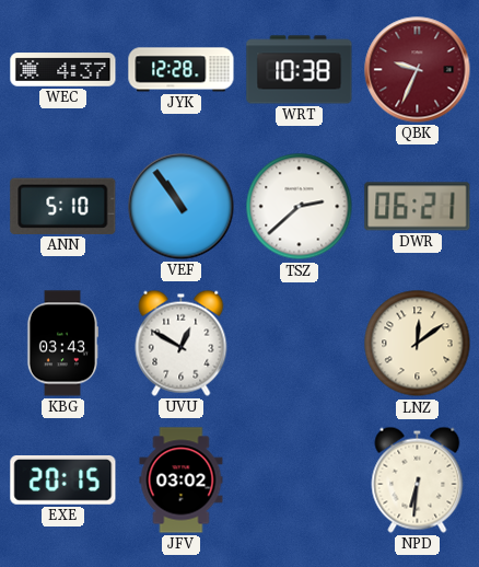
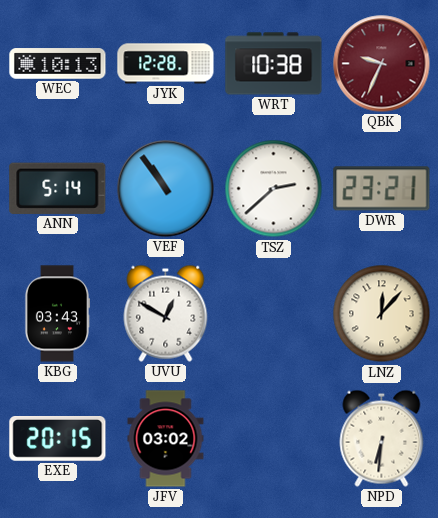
WEC: 4:37 -> 10:13
ANN: 5:10 -> 5:14
DWR: 06:21 -> 23:21
LNZ: 12:09 -> 12:07
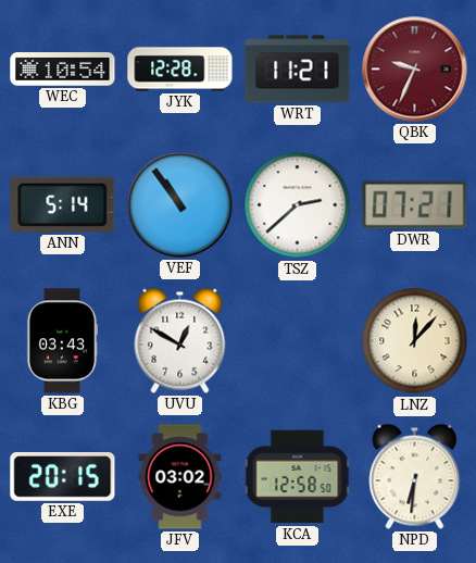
WEC: 10:13 -> 10:54
WRT: 10:38 -> 11:21
DWR: 23:21 -> 07:21
KCA: none -> 12:58
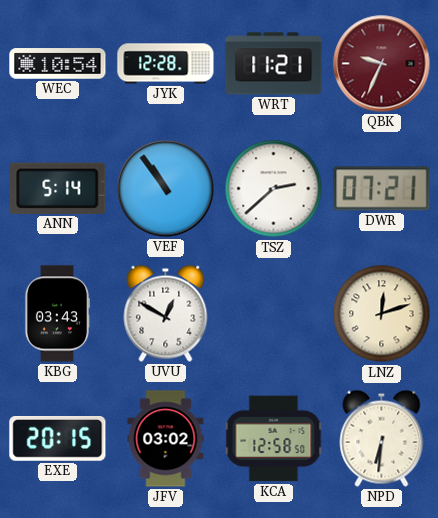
LNZ: 12:07 -> 12:12
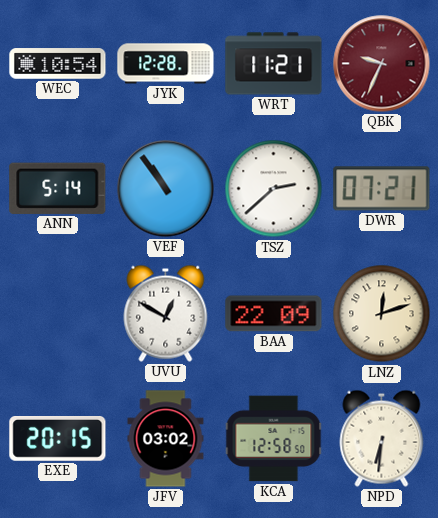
KBG: 03:43 -> none
BAA: none -> 22:09
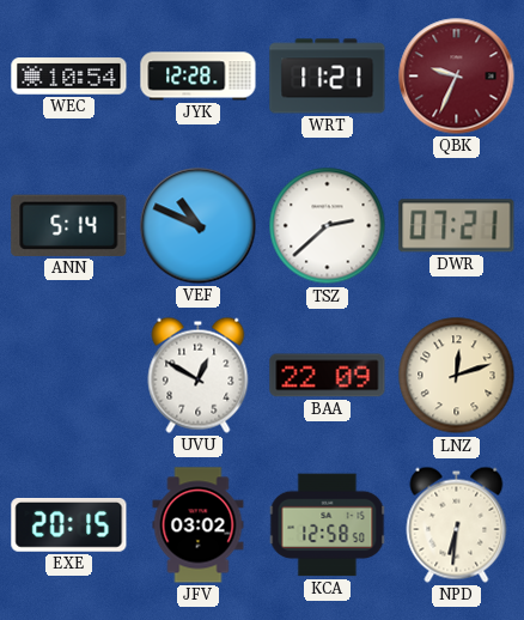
VEF: 10:54 -> 10:49
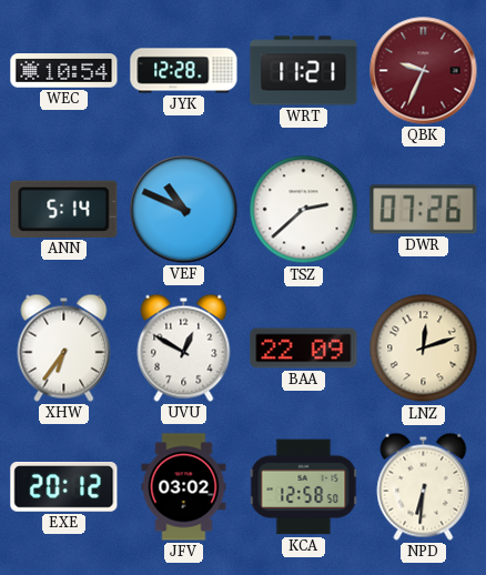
DWR: 07:21 -> 07:26
XHW: none -> 6:36
EXE: 20:15 -> 20:12
